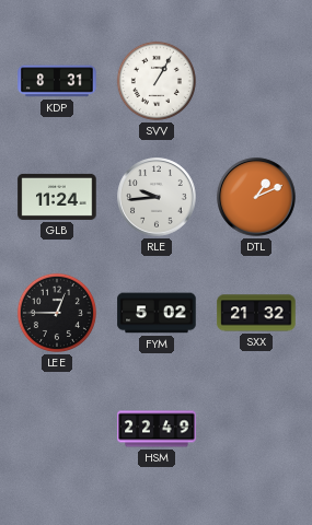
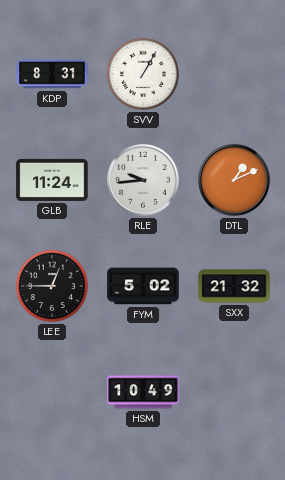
HSM: 22:49 -> 10:49
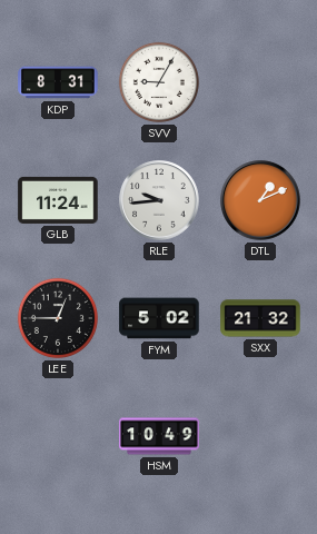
SVV: 1:05 -> 9:05
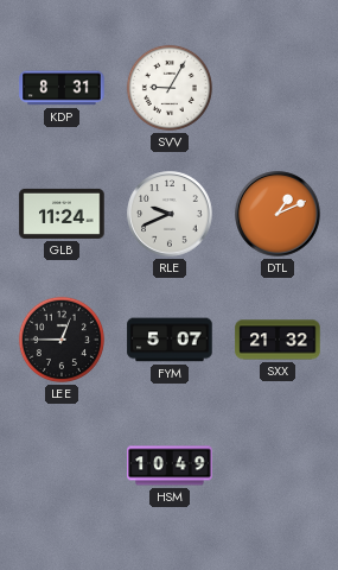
RLE: 9:44 -> 9:41
FYM: 5:02 -> 5:07
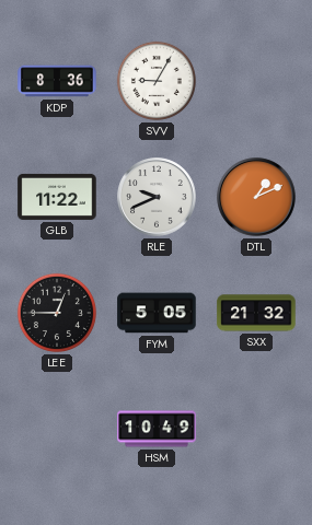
KDP: 8:31 -> 8:36
GLB: 11:24 -> 11:22
FYM: 5:07 -> 5:05
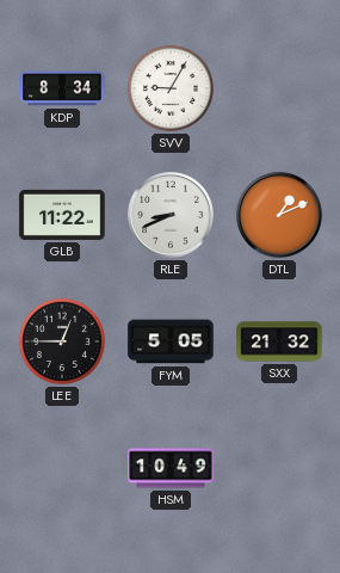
KDP: 8:36 -> 8:34
RLE: 9:41 -> 8:41
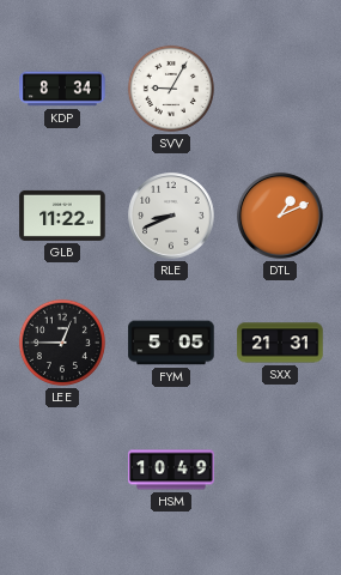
SXX: 21:32 -> 21:31
